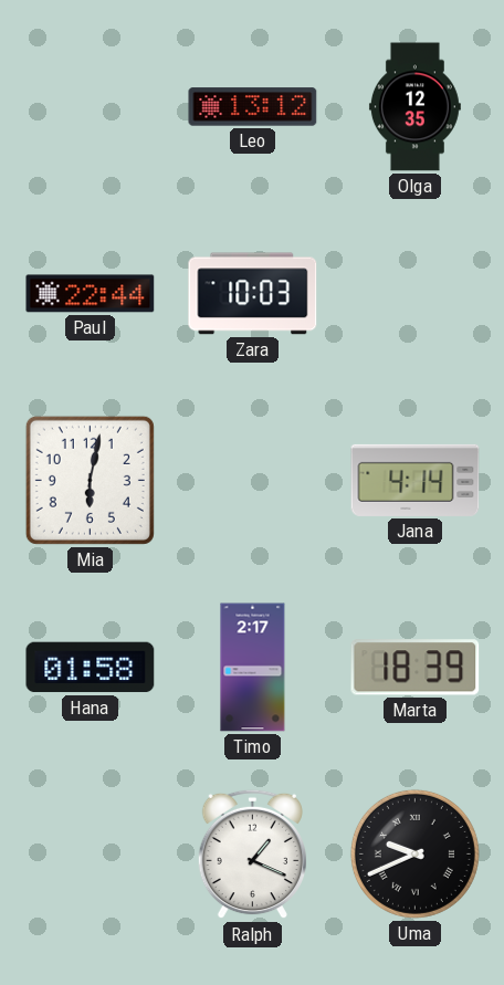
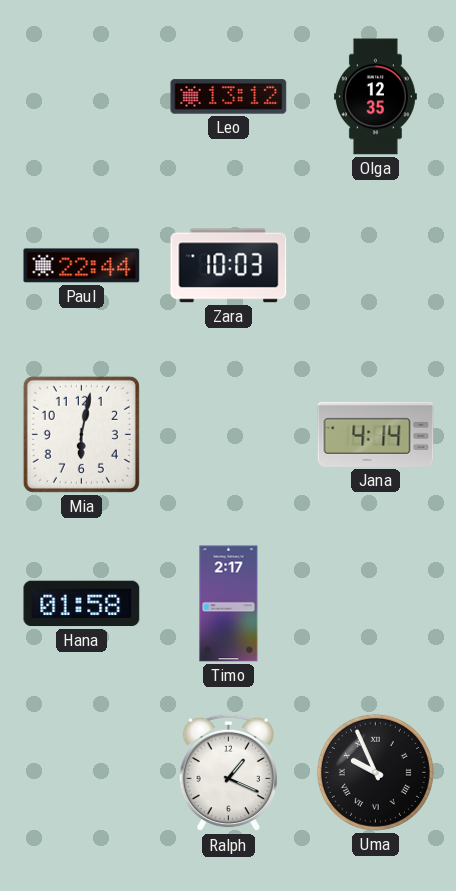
Marta: 18:39 -> none
Uma: 9:41 -> 9:56
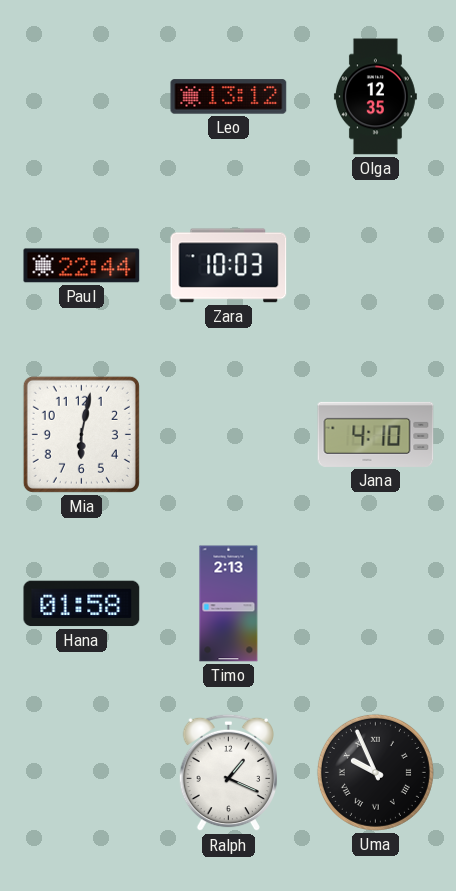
Jana: 4:14 -> 4:10
Timo: 2:17 -> 2:13
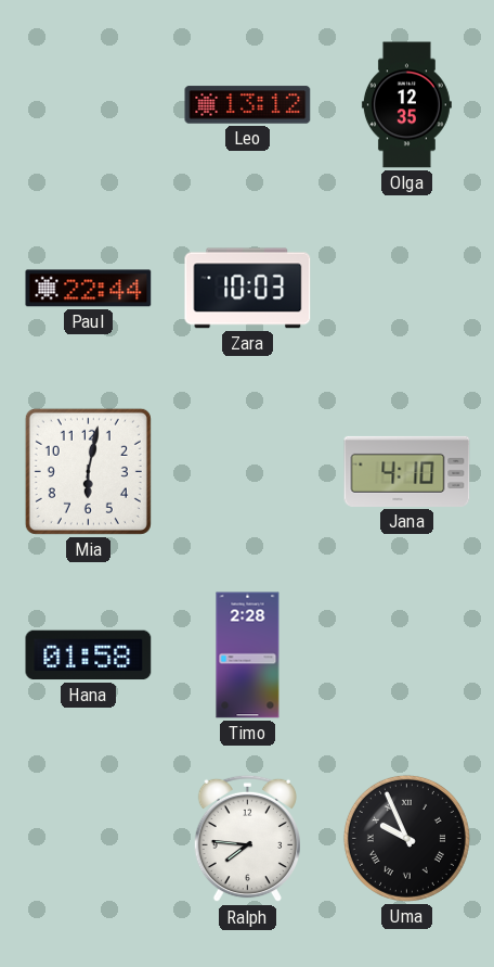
Timo: 2:13 -> 2:28
Ralph: 1:19 -> 7:46
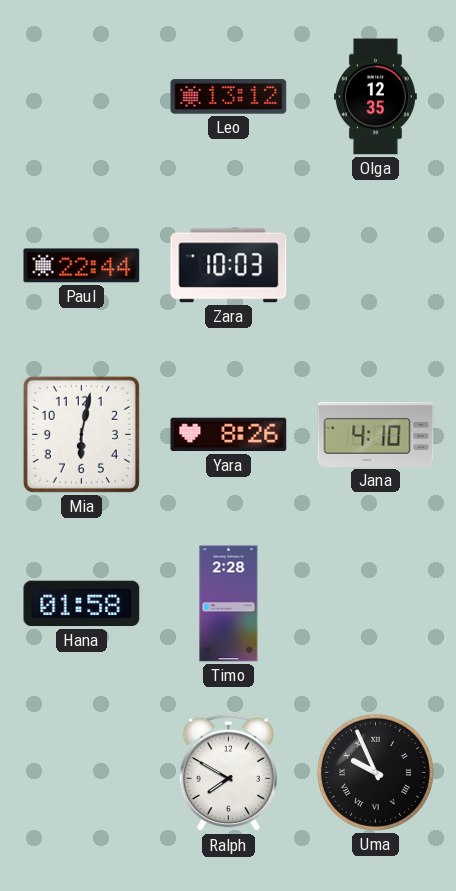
Yara: none -> 8:26
Ralph: 7:46 -> 7:50
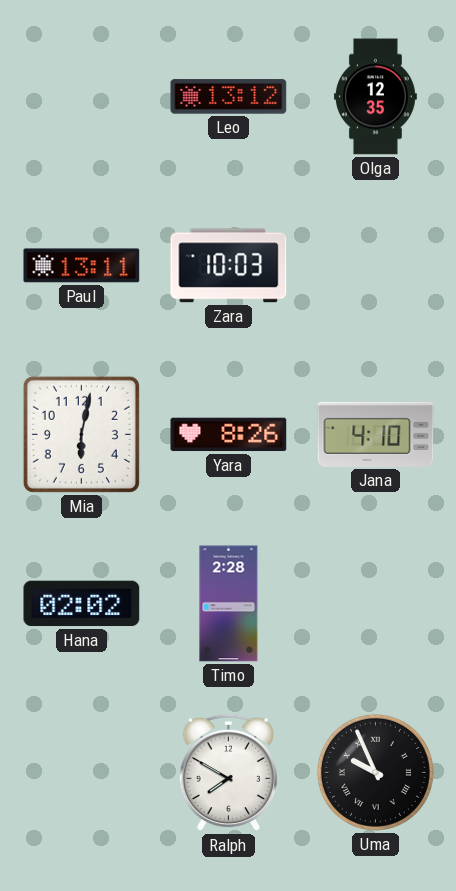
Paul: 22:44 -> 13:11
Hana: 01:58 -> 02:02
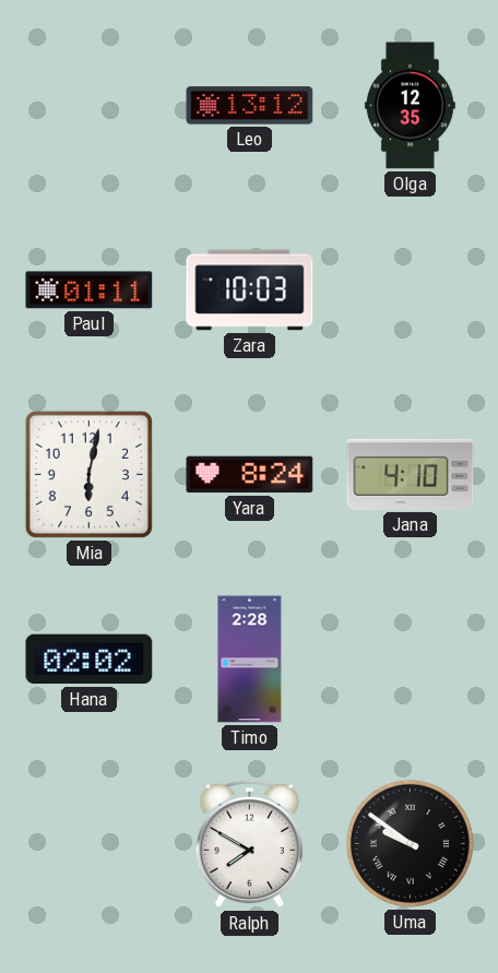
Paul: 13:11 -> 01:11
Yara: 8:26 -> 8:24
Uma: 9:56 -> 9:51
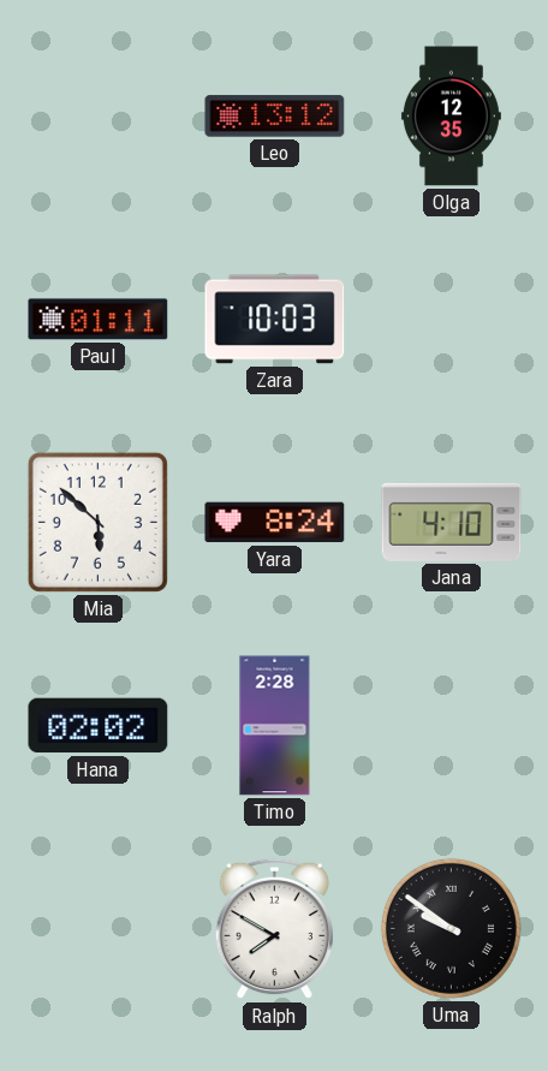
Mia: 6:02 -> 5:52
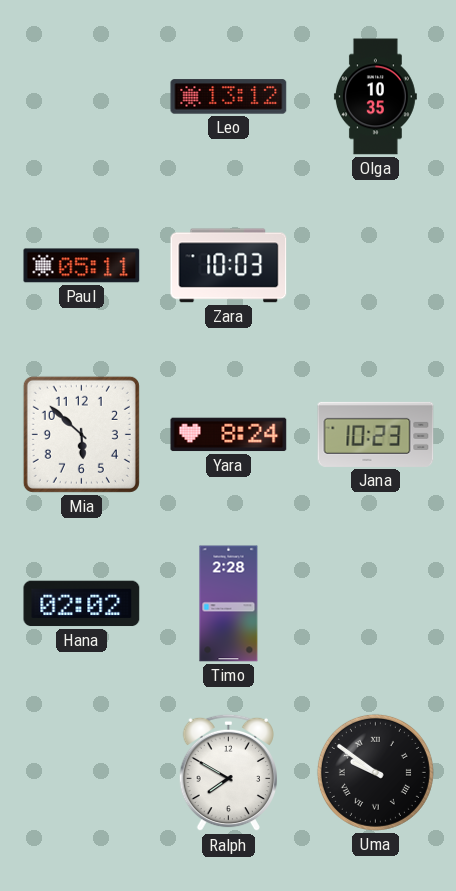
Olga: 12:35 -> 10:35
Paul: 01:11 -> 05:11
Jana: 4:10 -> 10:23
